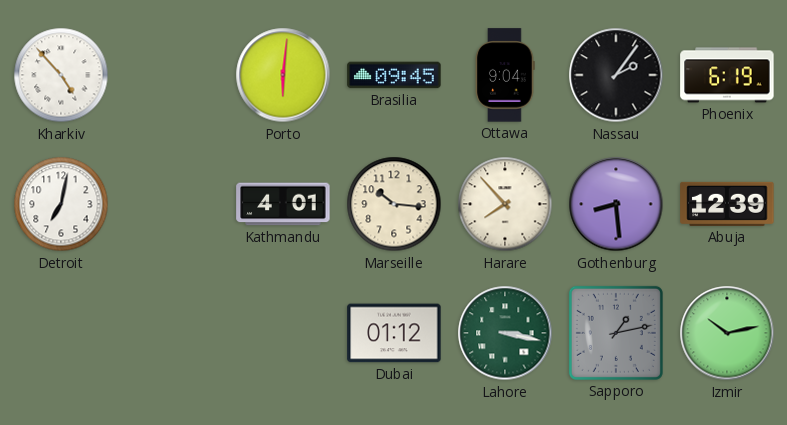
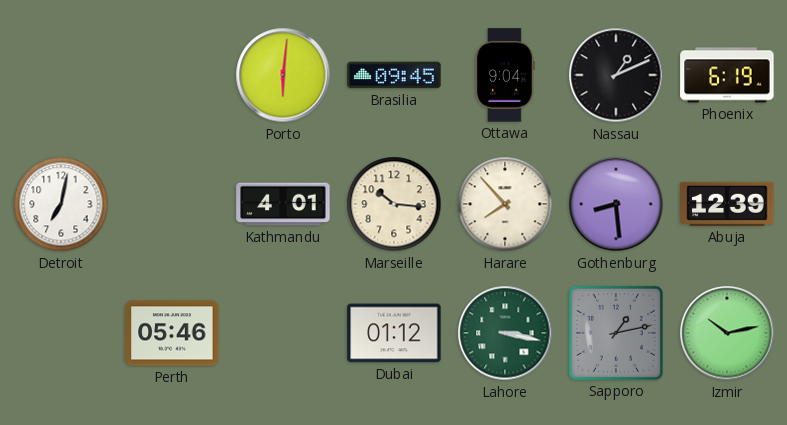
Kharkiv: 4:53 -> none
Nassau: 2:06 -> 1:11
Perth: none -> 05:46
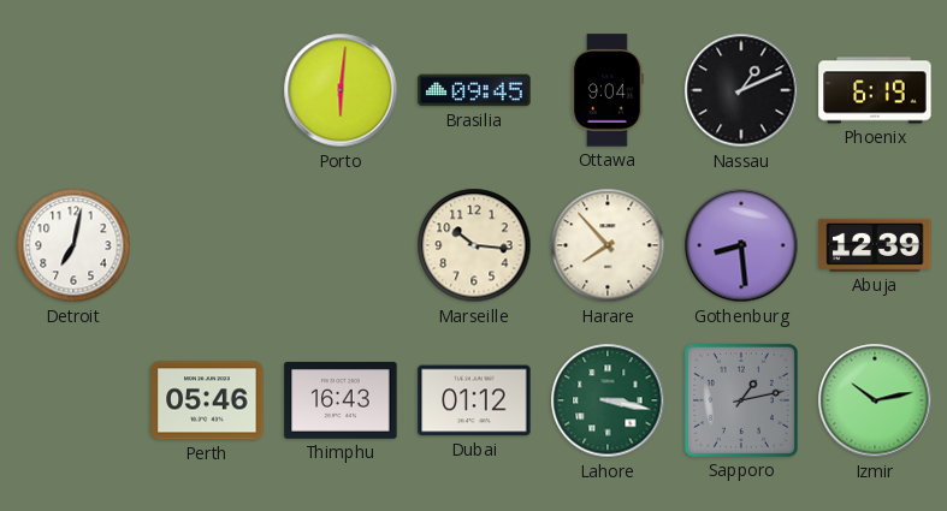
Kathmandu: 4:01 -> none
Thimphu: none -> 16:43
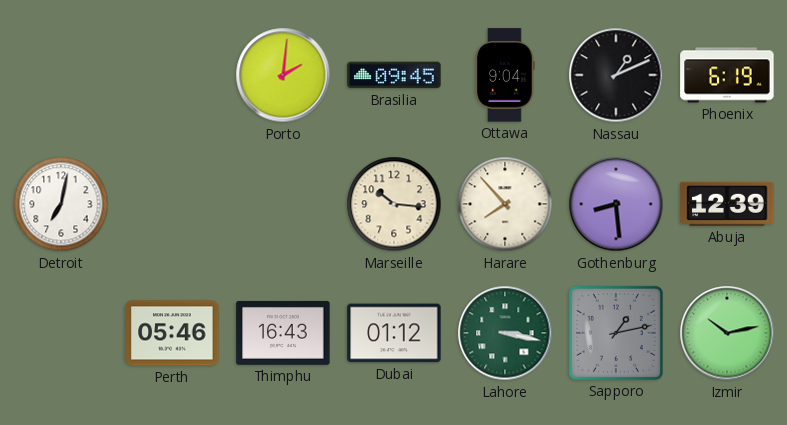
Porto: 6:01 -> 2:01
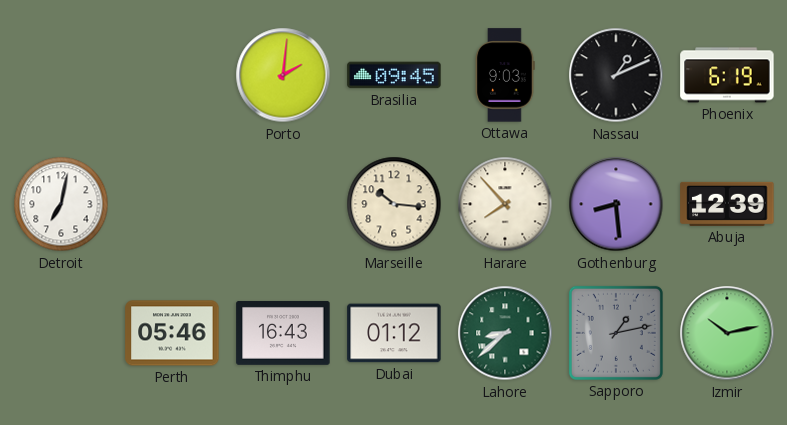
Ottawa: 9:04 -> 9:03
Lahore: 3:17 -> 8:38
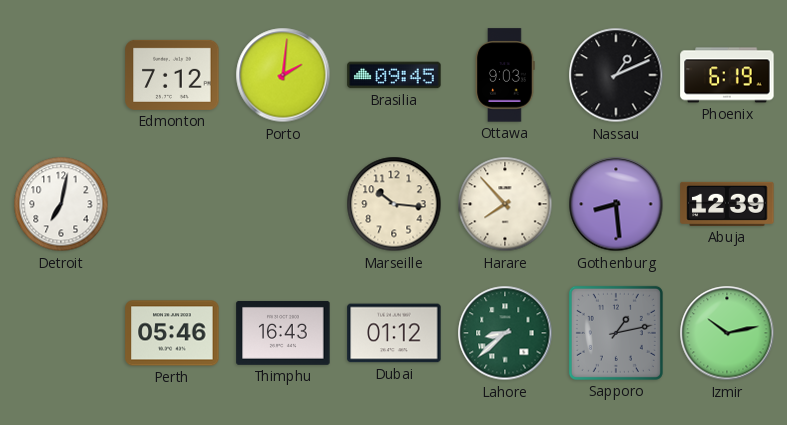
Edmonton: none -> 7:12
